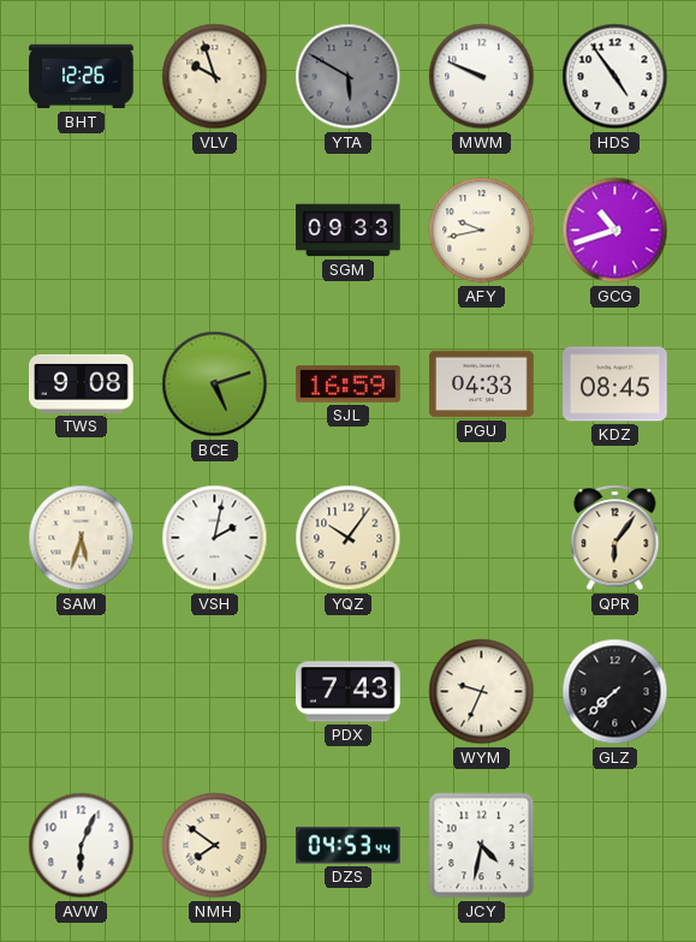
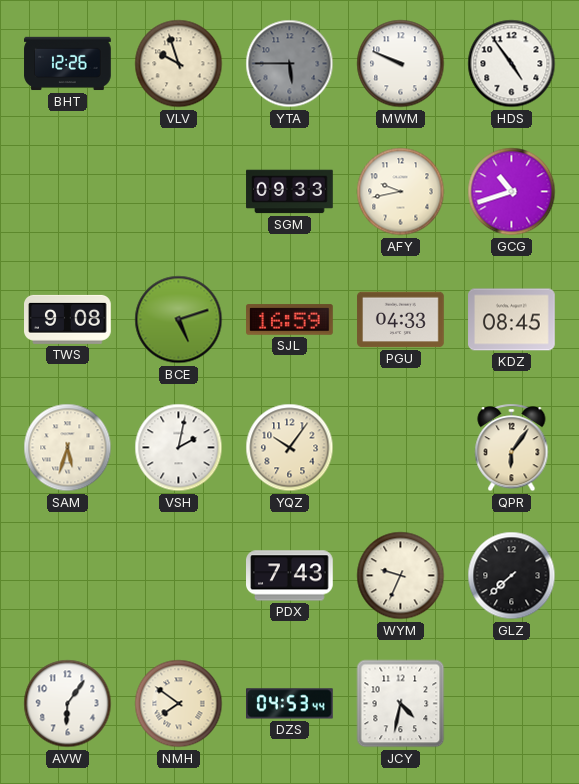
YTA: 5:50 -> 5:45
AVW: 6:04 -> 6:06
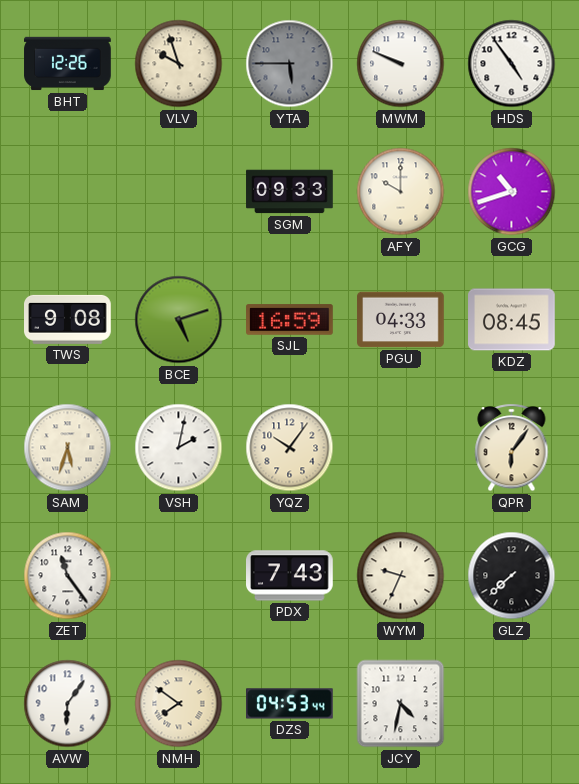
AFY: 9:43 -> 10:00
ZET: none -> 11:24
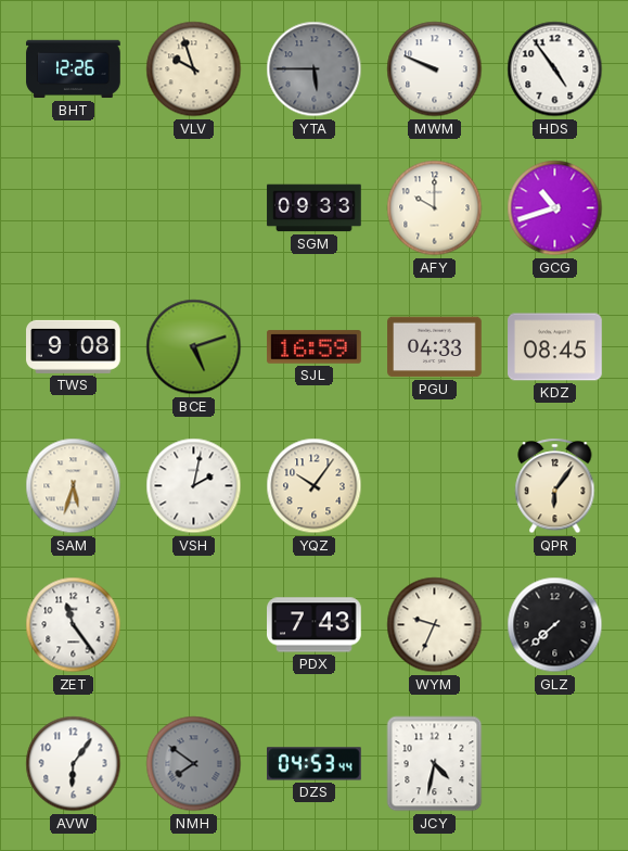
NMH dial: cream -> grey
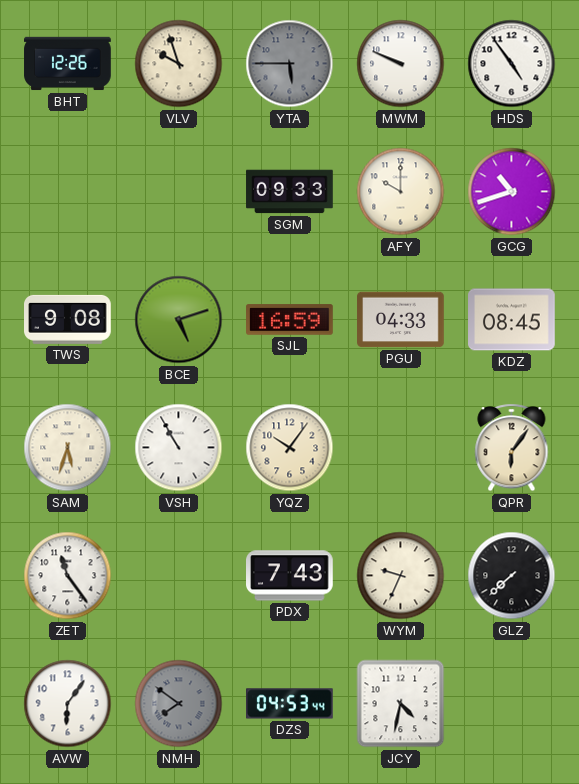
VSH: 2:02 -> 10:55
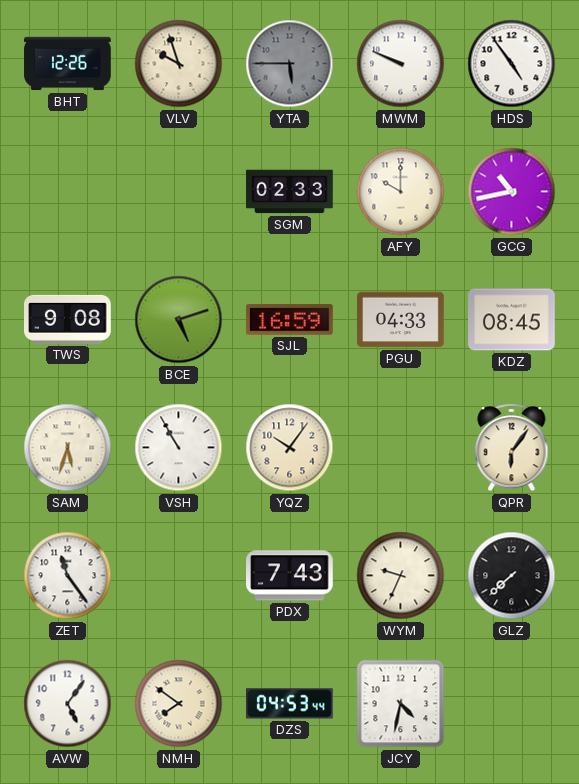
SGM: 09:33 -> 02:33
GCG: 10:42 -> 10:43
AVW: 6:06 -> 5:06
NMH dial: grey -> cream
